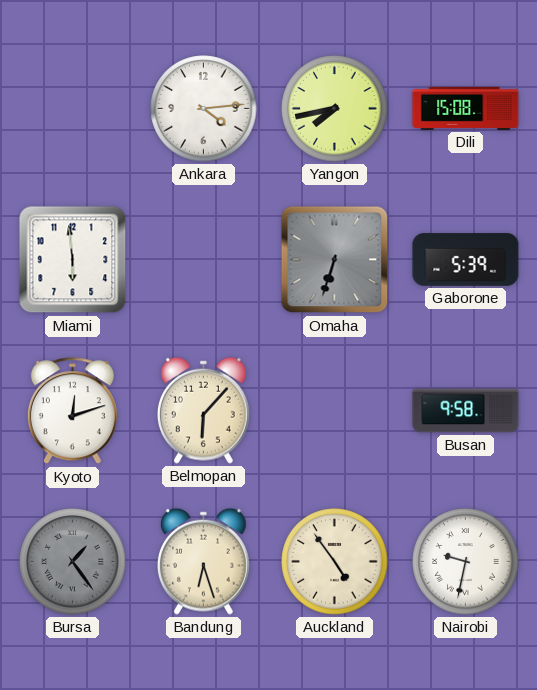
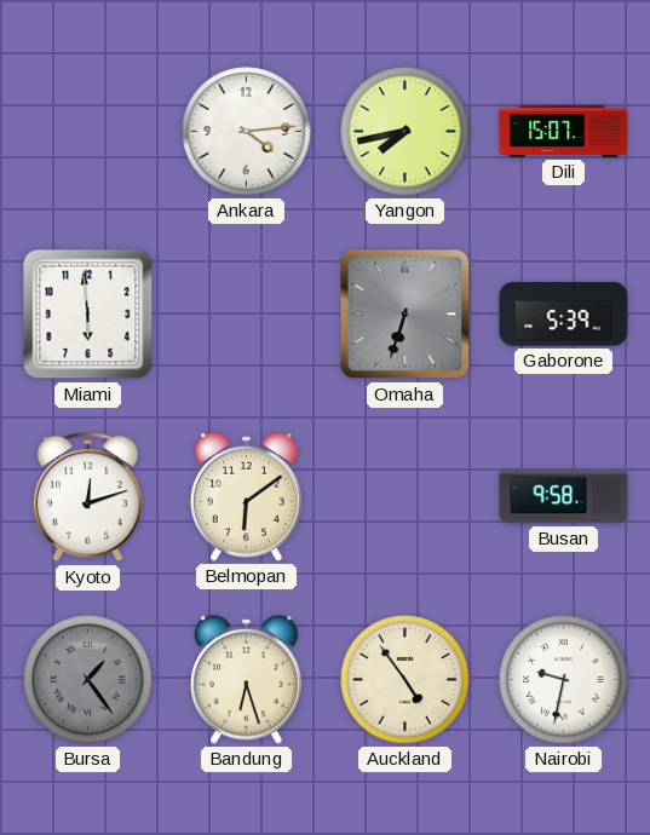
Dili: 15:08 -> 15:07
Belmopan: 6:07 -> 6:09
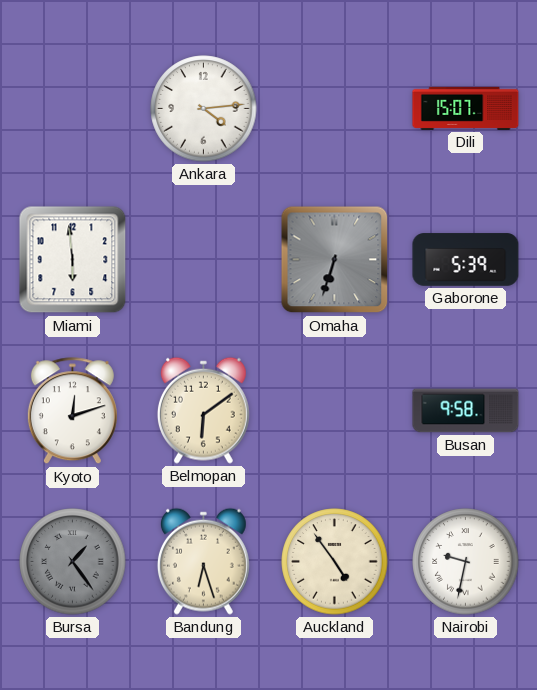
Yangon: 7:43 -> none
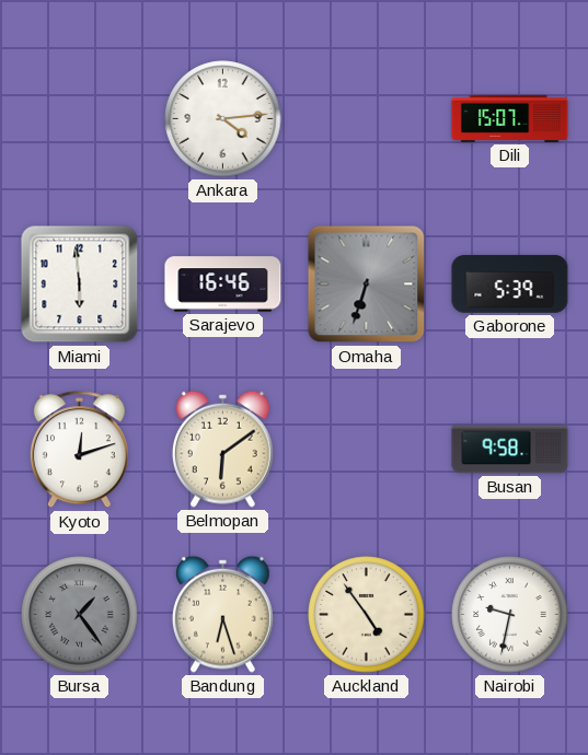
Sarajevo: none -> 16:46
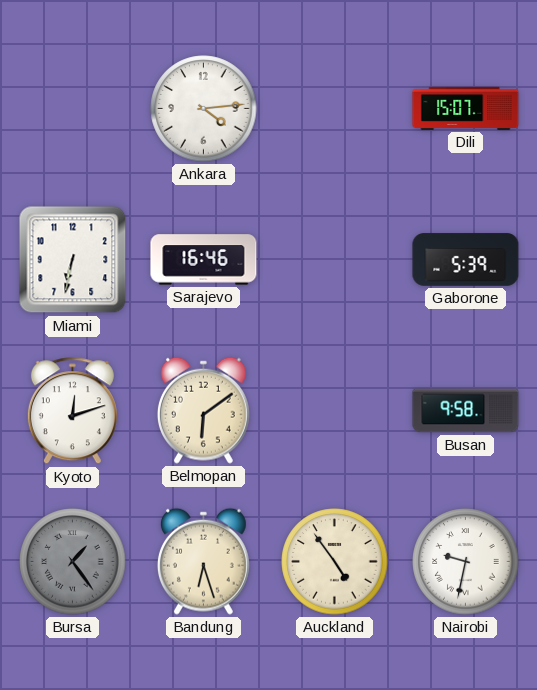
Miami: 5:59 -> 6:32
Omaha: 6:33 -> none
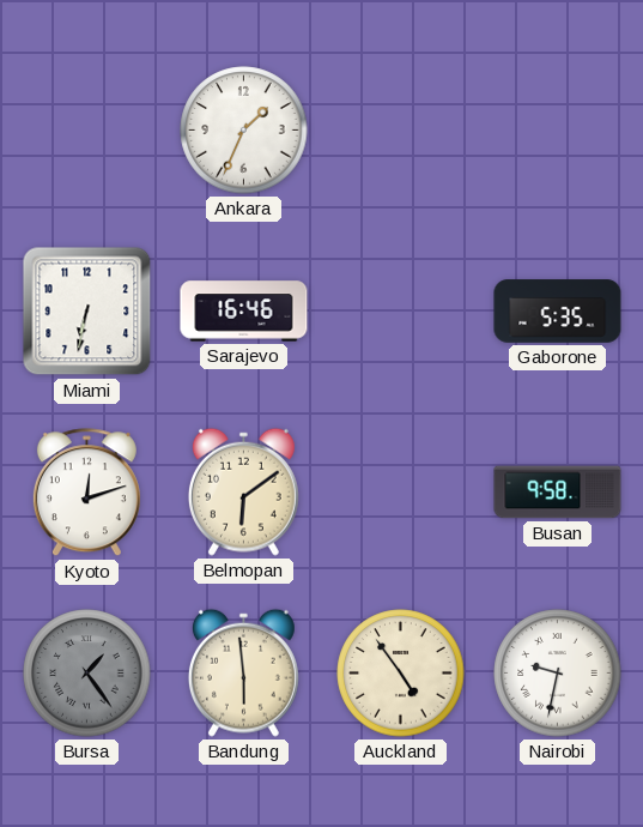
Ankara: 4:14 -> 1:34
Dili: 15:07 -> none
Gaborone: 5:39 -> 5:35
Bandung: 6:27 -> 5:59
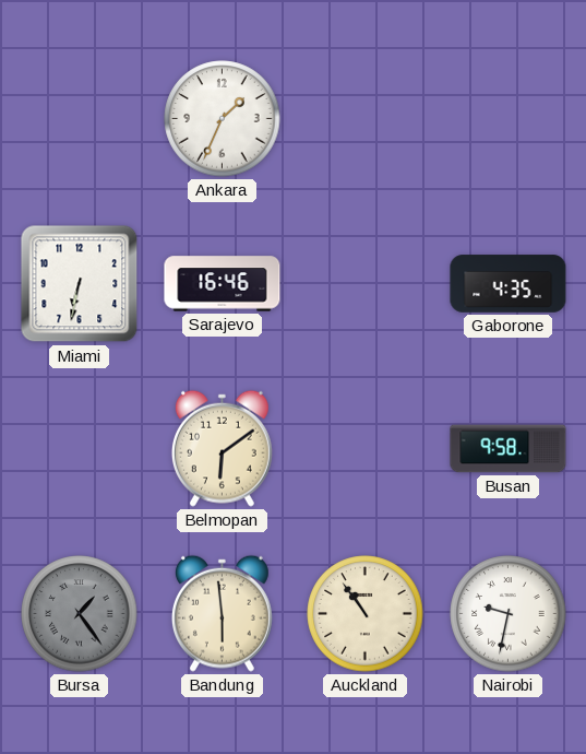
Gaborone: 5:35 -> 4:35
Kyoto: 12:12 -> none
Auckland: 4:54 -> 10:54
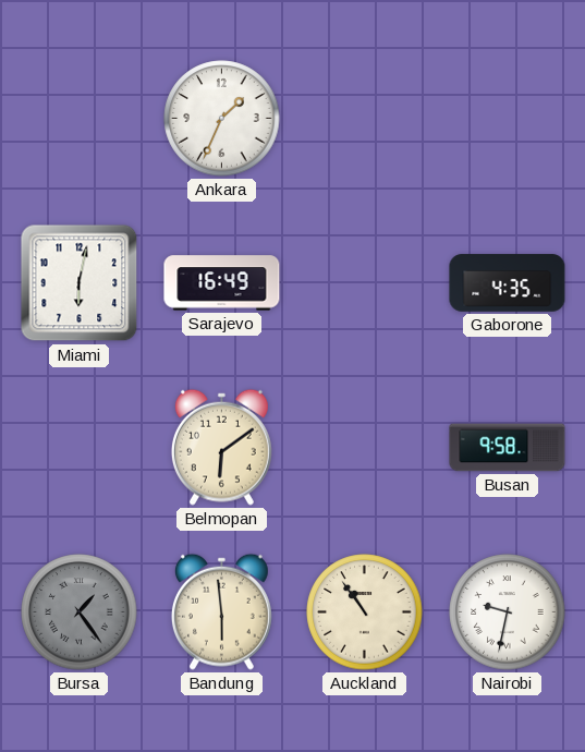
Miami: 6:32 -> 6:02
Sarajevo: 16:46 -> 16:49
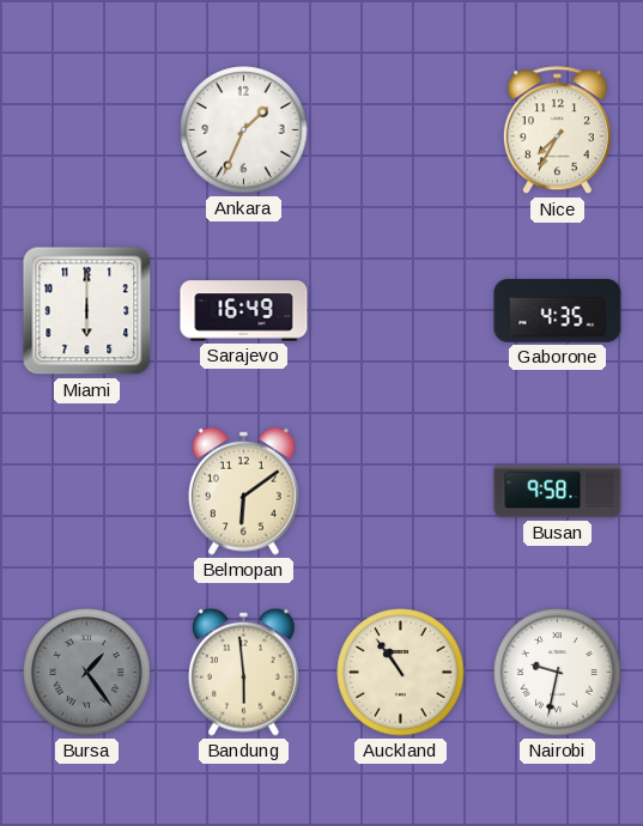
Nice: none -> 7:35
Miami: 6:02 -> 6:00
